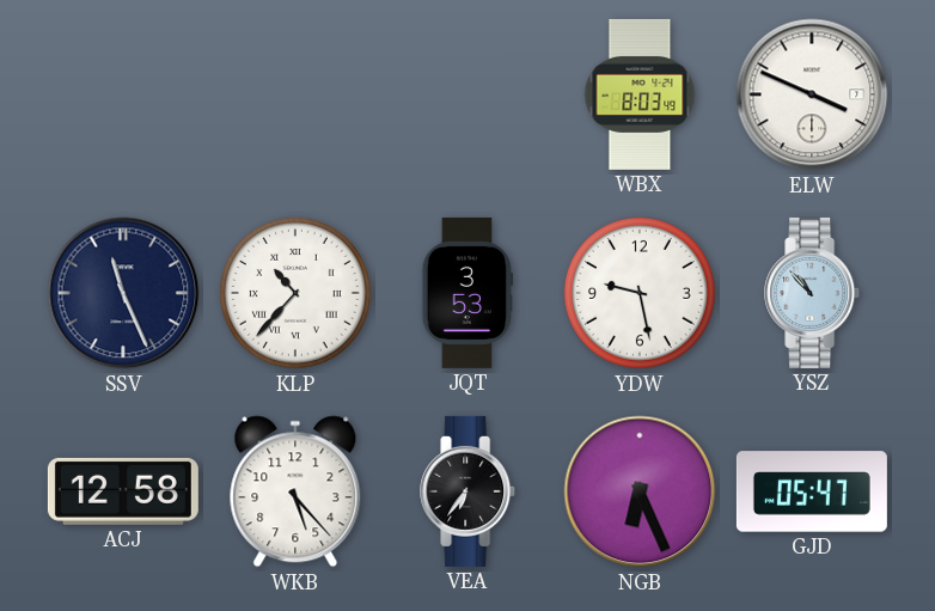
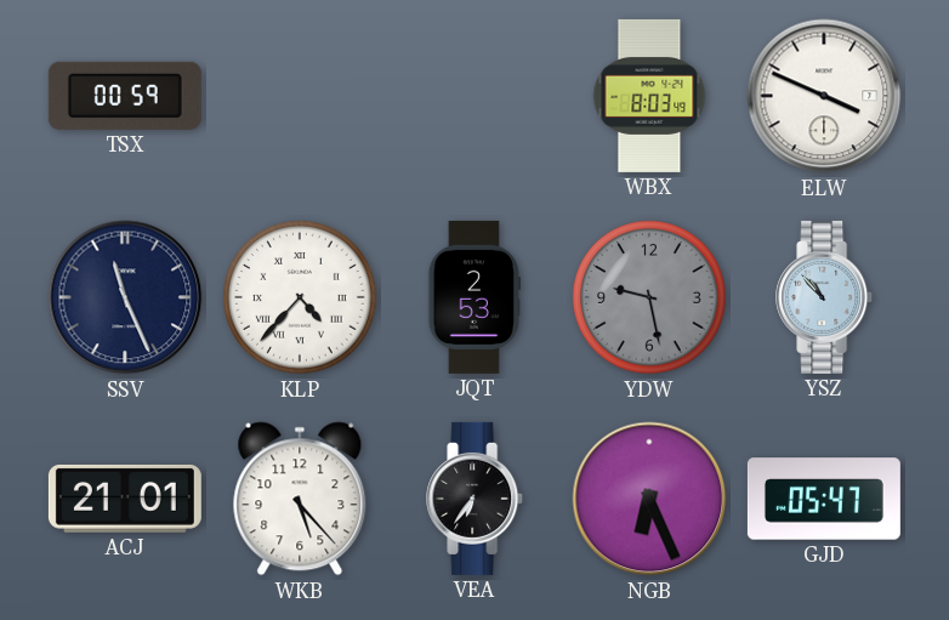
TSX: none -> 00:59
KLP: 10:37 -> 4:37
JQT: 3:53 -> 2:53
YDW dial: white -> grey
ACJ: 12:58 -> 21:01
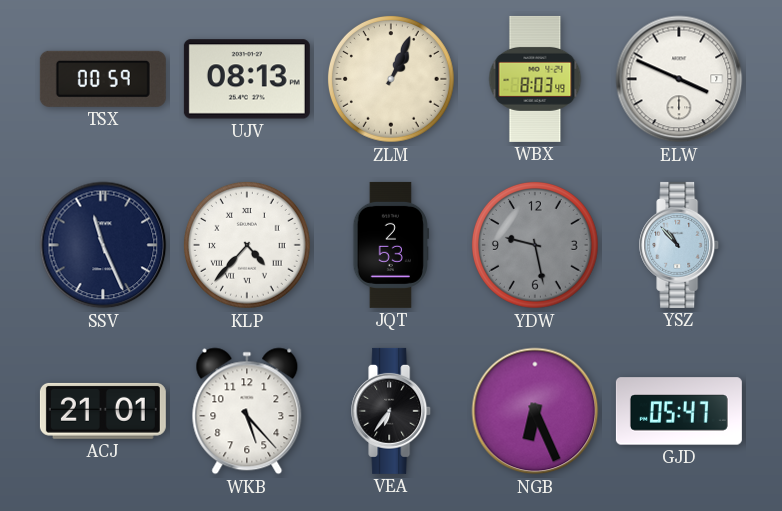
UJV: none -> 08:13
ZLM: none -> 1:04
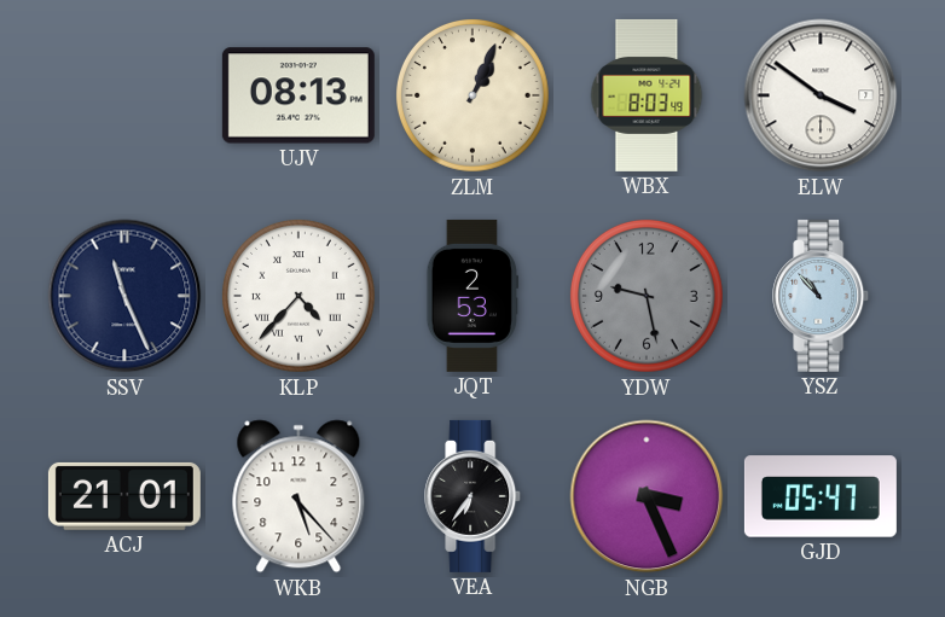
TSX: 00:59 -> none
ELW: 3:49 -> 3:51
NGB: 6:26 -> 3:26
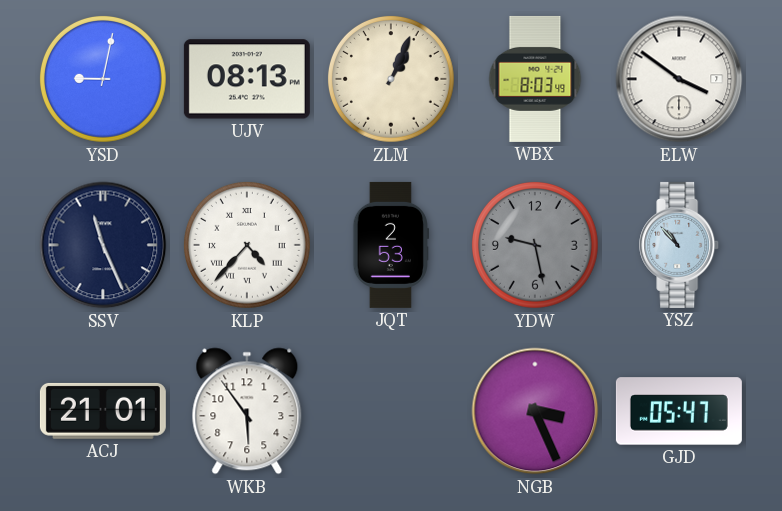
YSD: none -> 9:02
WKB: 5:23 -> 5:54
VEA: 6:36 -> none
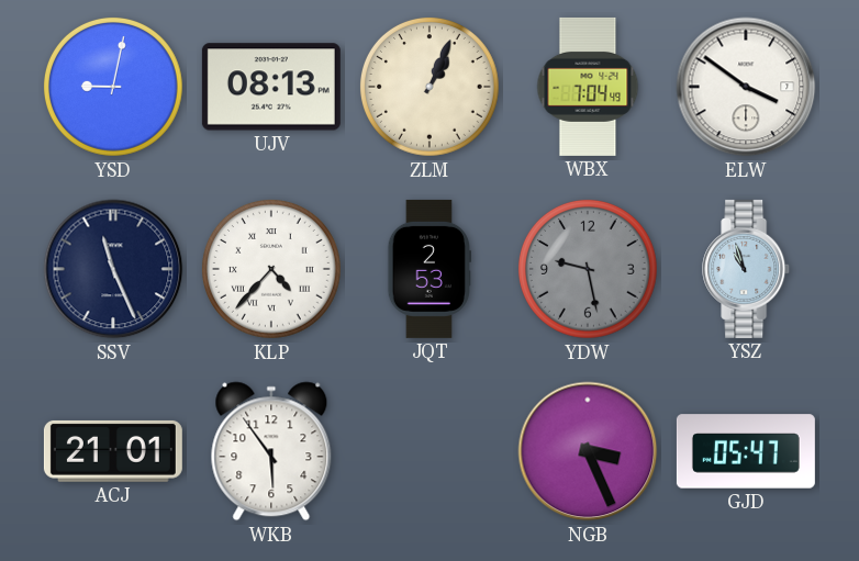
WBX: 8:03 -> 7:04
YSZ: 10:53 -> 10:57
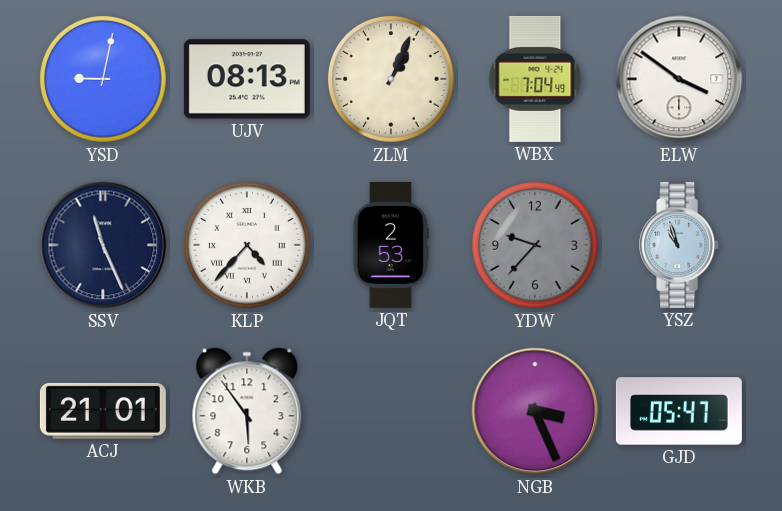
YDW: 9:28 -> 9:37
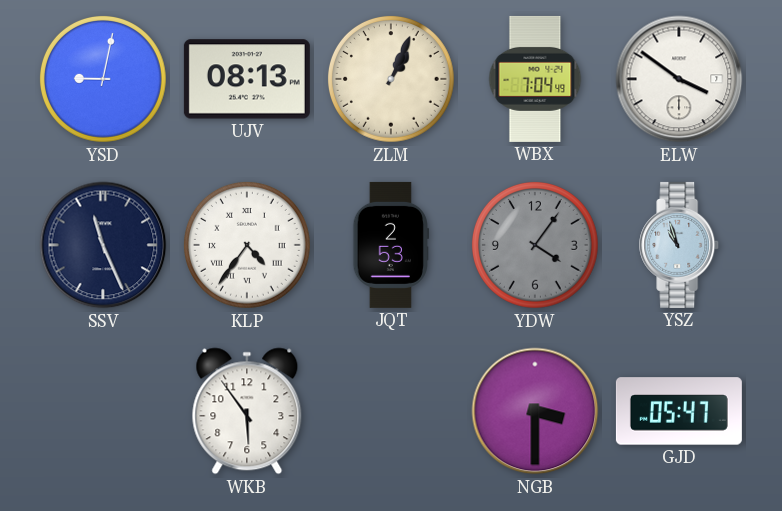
KLP: 4:37 -> 4:36
YDW: 9:37 -> 4:06
ACJ: 21:01 -> none
NGB: 3:26 -> 3:30
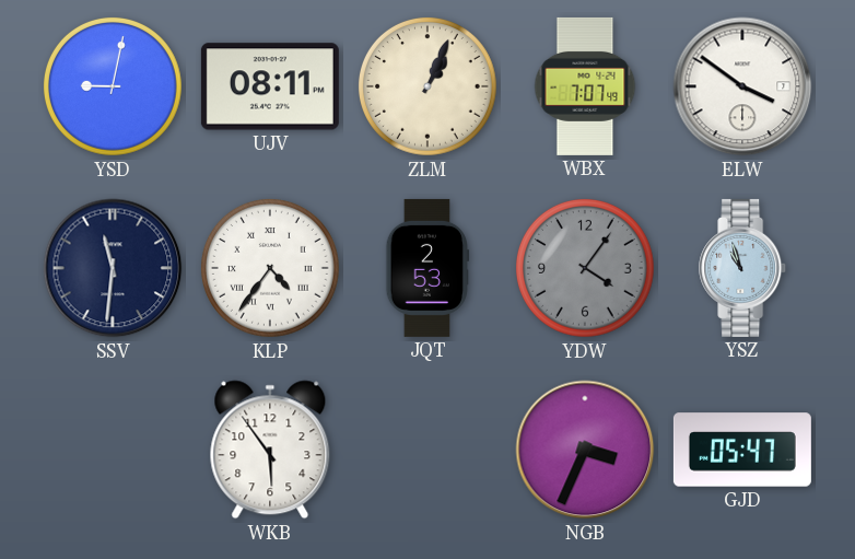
UJV: 08:13 -> 08:11
WBX: 7:04 -> 7:07
SSV: 11:26 -> 11:31
NGB: 3:30 -> 3:34
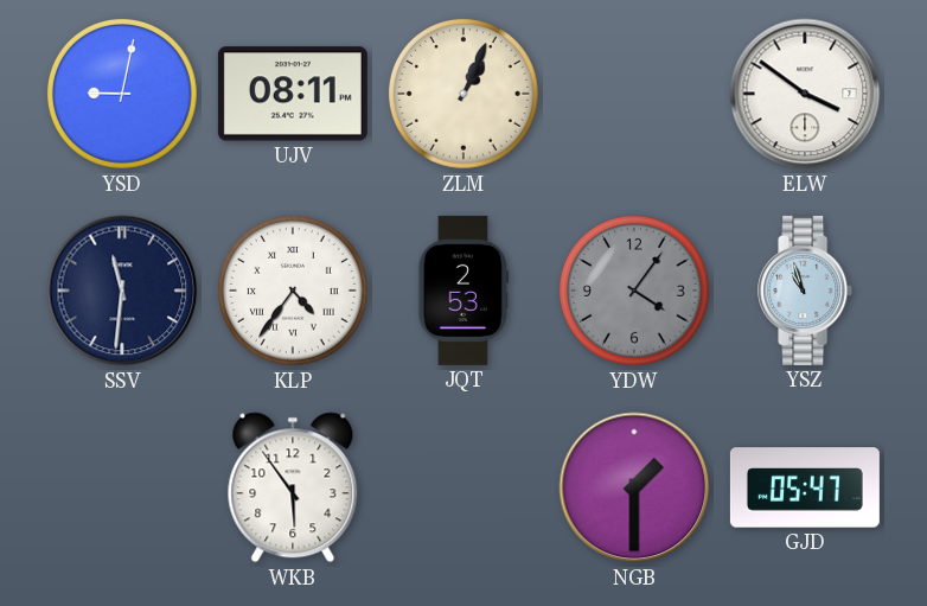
WBX: 7:07 -> none
NGB: 3:34 -> 1:30
